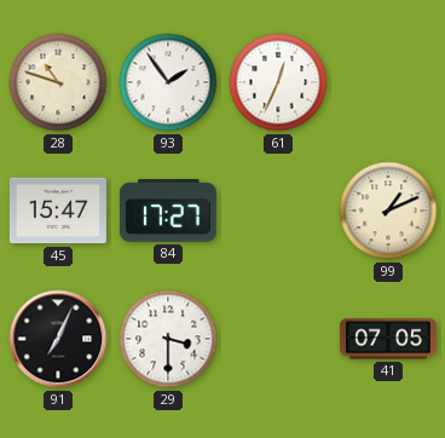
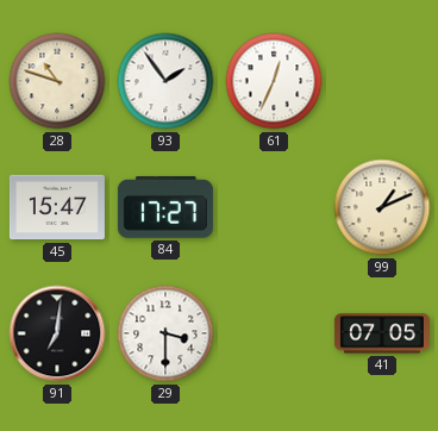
91: 7:04 -> 7:01
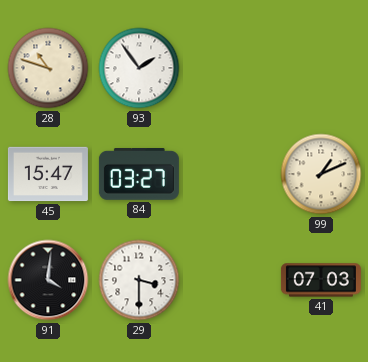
61: 12:34 -> none
84: 17:27 -> 03:27
91: 7:01 -> 4:01
41: 07:05 -> 07:03
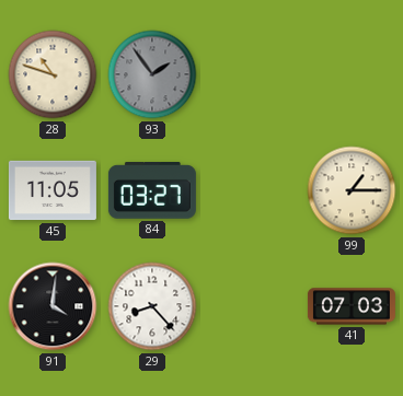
93 dial: white -> grey
45: 15:47 -> 11:05
99: 1:11 -> 1:15
29: 3:30 -> 8:23
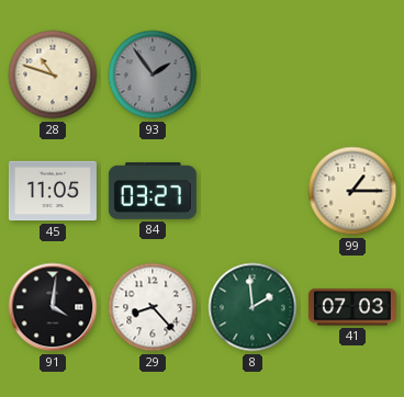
8: none -> 1:59
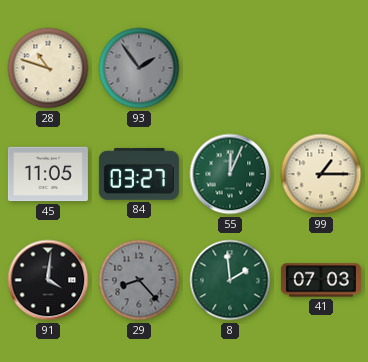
55: none -> 12:04
29 dial: white -> grey
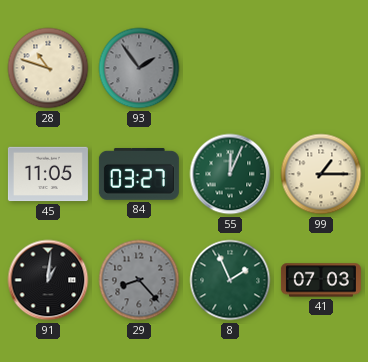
91: 4:01 -> 1:01
8: 1:59 -> 1:56
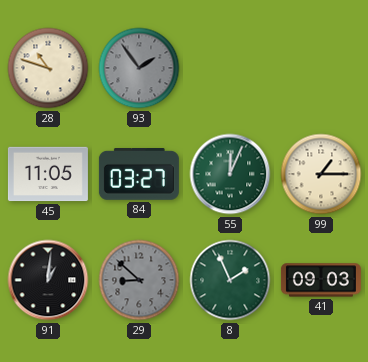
29: 8:23 -> 8:52
41: 07:03 -> 09:03
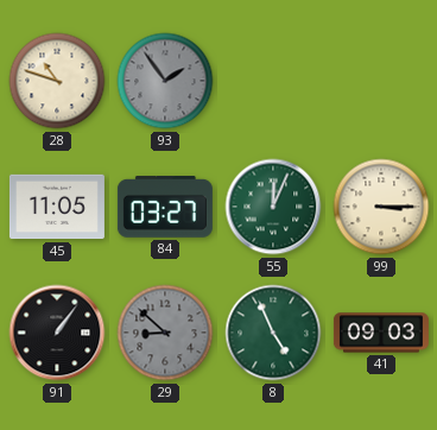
99: 1:15 -> 3:15
91: 1:01 -> 1:06
8: 1:56 -> 4:56
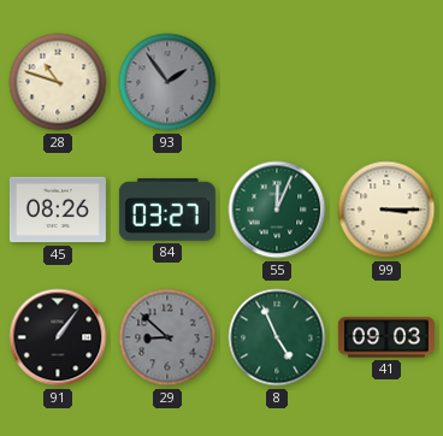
45: 11:05 -> 08:26
